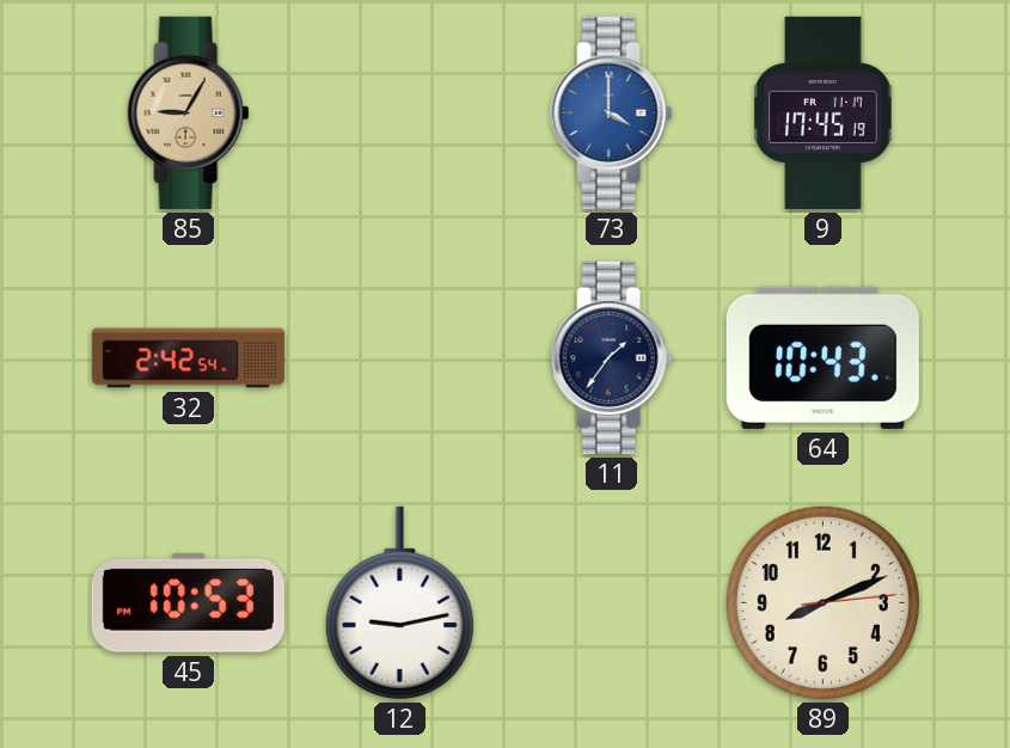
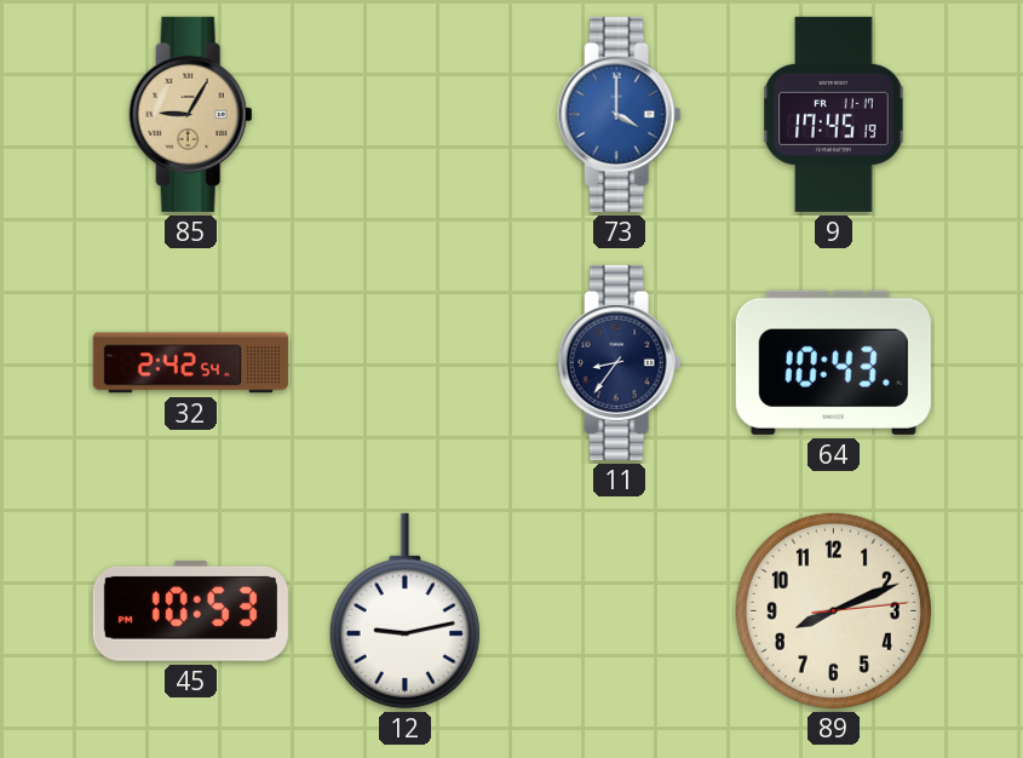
11: 1:36 -> 8:36
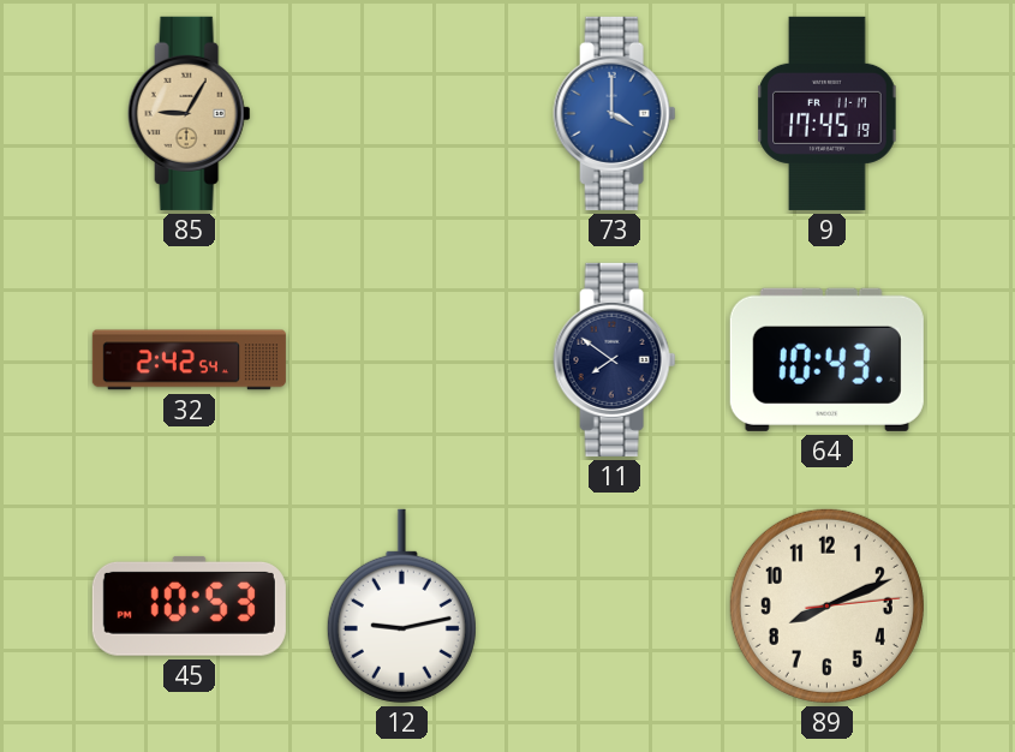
11: 8:36 -> 7:51
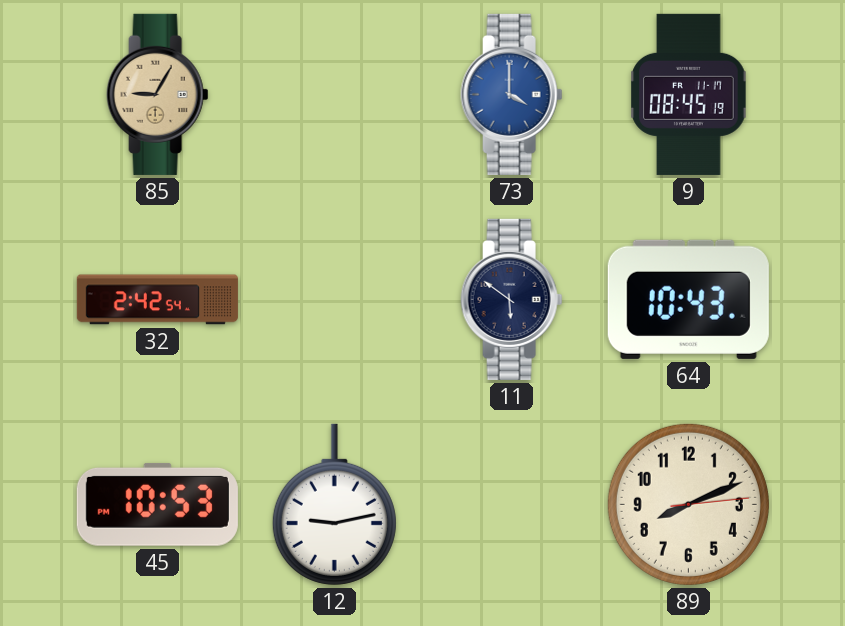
9: 17:45 -> 08:45
11: 7:51 -> 5:51
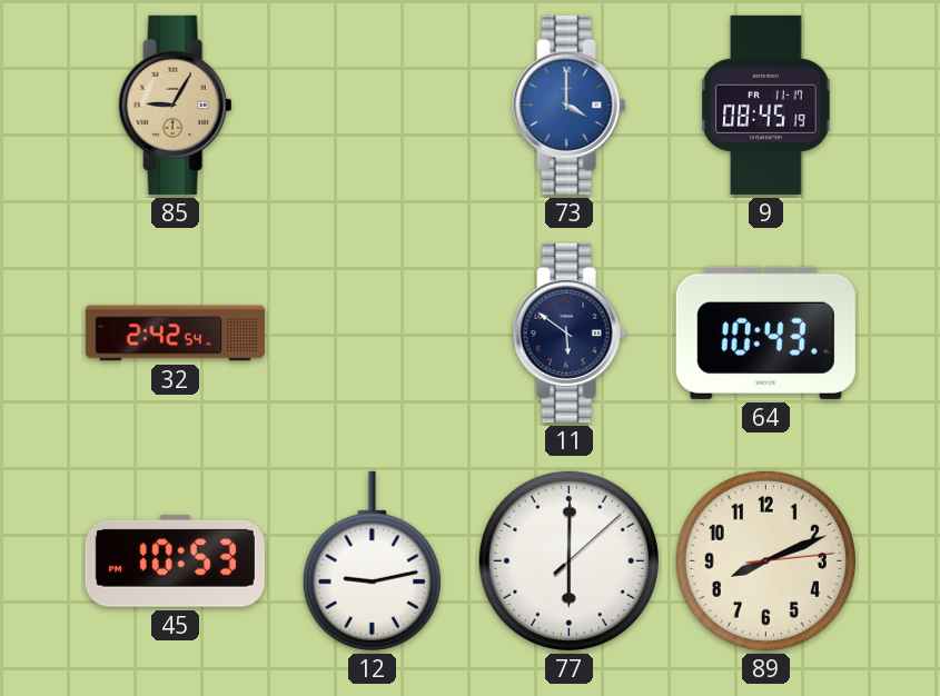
77: none -> 6:00
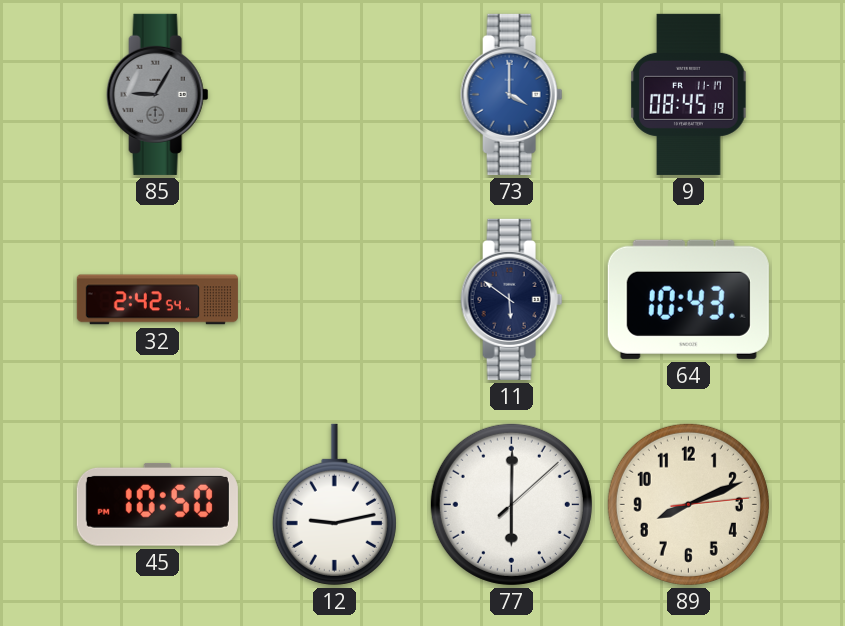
85 dial: champagne -> grey
45: 10:53 -> 10:50
